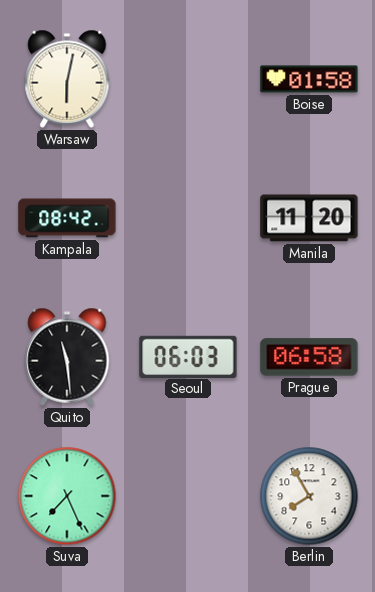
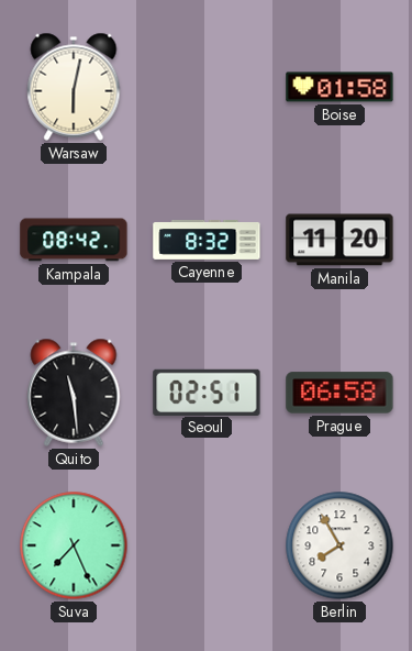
Cayenne: none -> 8:32
Seoul: 06:03 -> 02:51
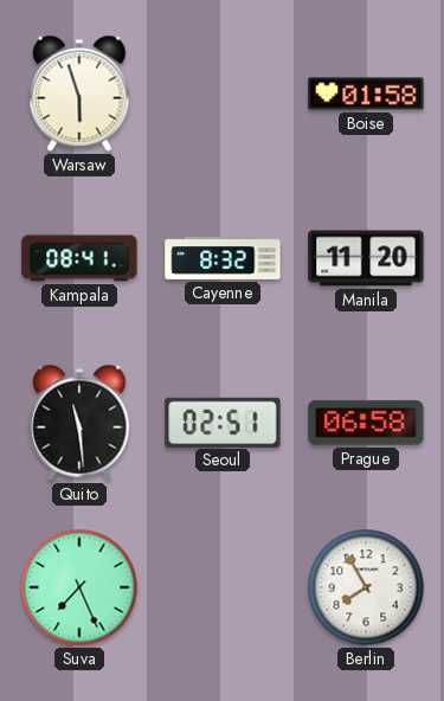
Warsaw: 6:02 -> 5:57
Kampala: 08:42 -> 08:41
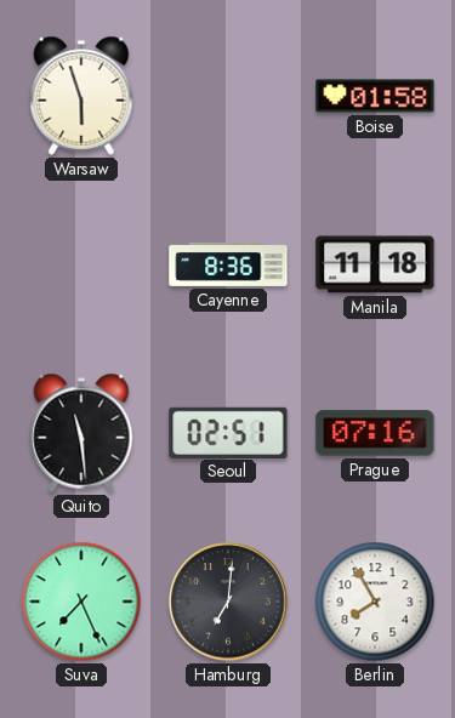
Kampala: 08:41 -> none
Cayenne: 8:32 -> 8:36
Manila: 11:20 -> 11:18
Prague: 06:58 -> 07:16
Hamburg: none -> 7:01
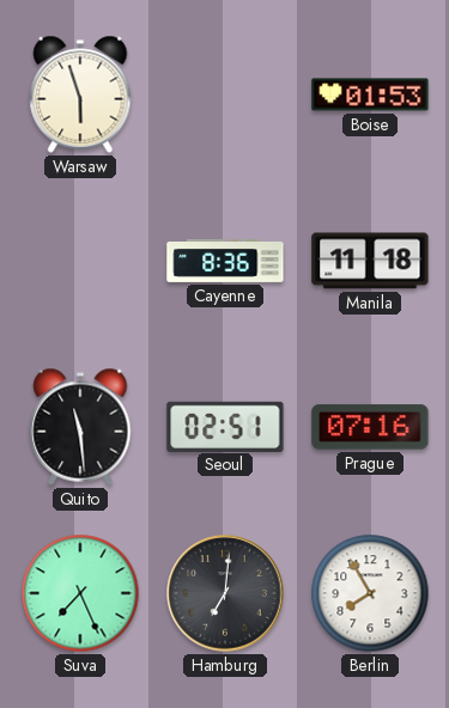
Boise: 01:58 -> 01:53
